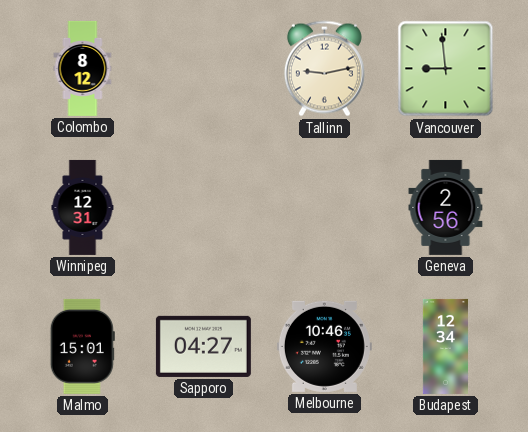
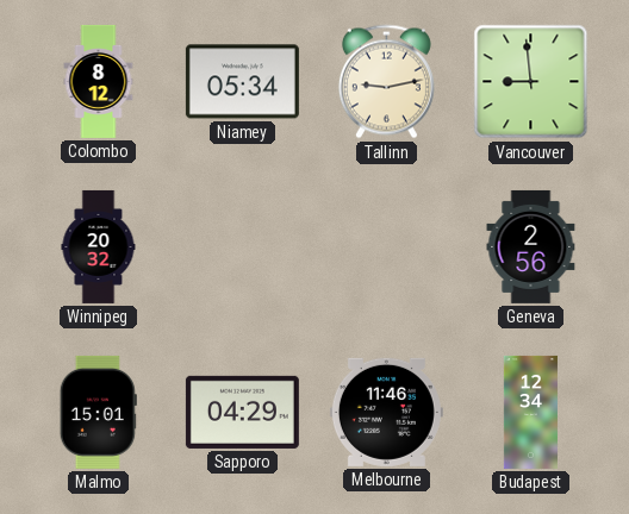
Niamey: none -> 05:34
Winnipeg: 12:31 -> 20:32
Sapporo: 04:27 -> 04:29
Melbourne: 10:46 -> 11:46
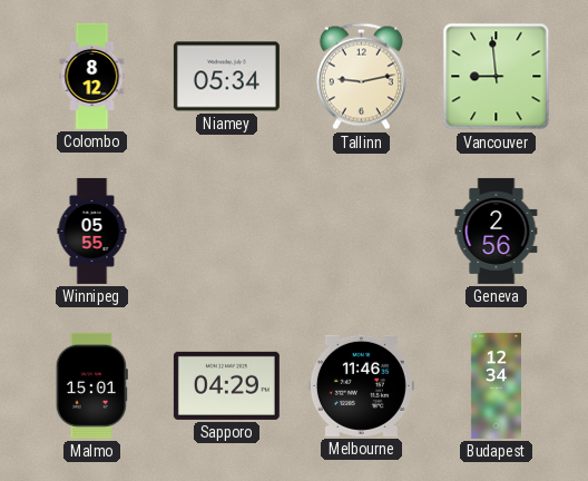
Winnipeg: 20:32 -> 05:55
